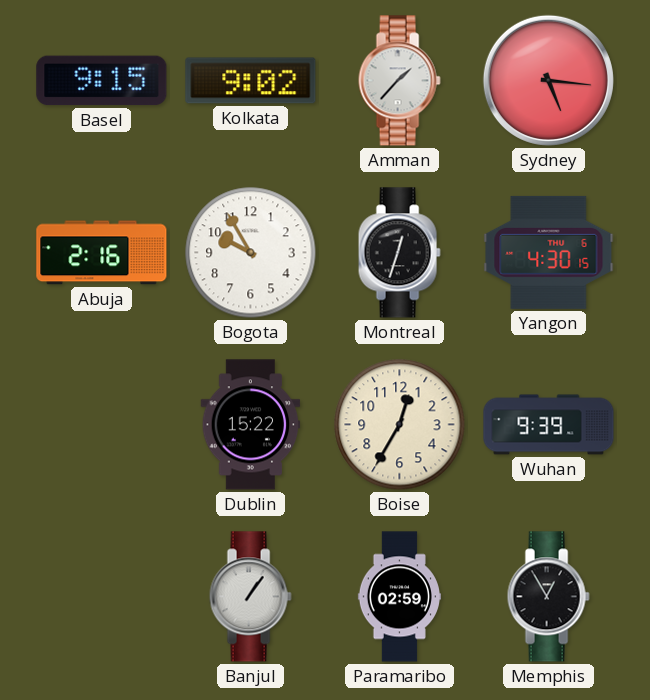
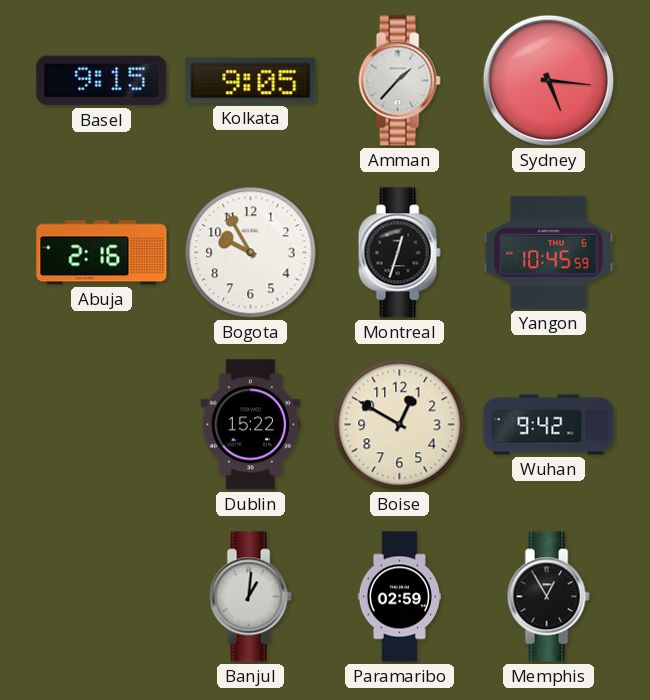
Kolkata: 9:02 -> 9:05
Yangon: 4:30 -> 10:45
Boise: 12:35 -> 12:50
Wuhan: 9:39 -> 9:42
Banjul: 1:06 -> 1:01
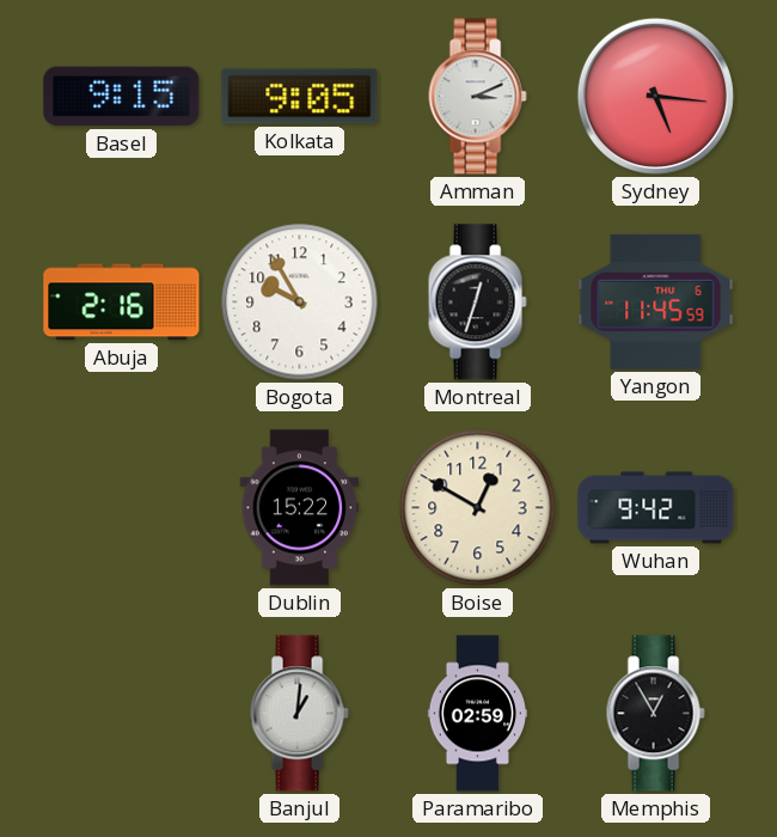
Amman: 1:37 -> 3:11
Yangon: 10:45 -> 11:45
